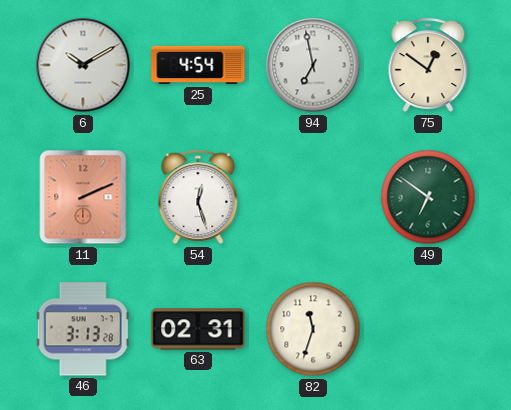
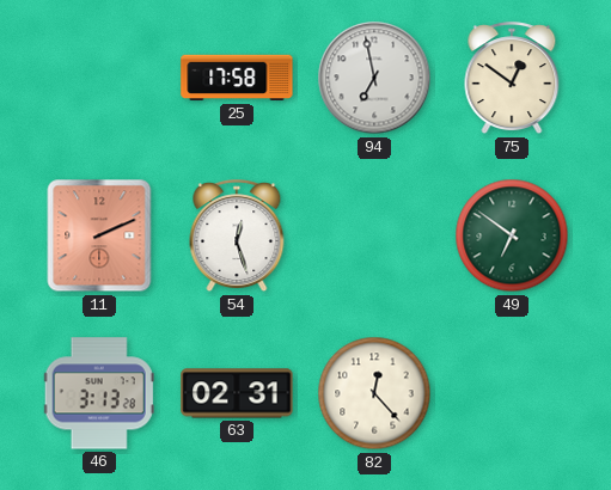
6: 10:10 -> none
25: 4:54 -> 17:58
82: 11:33 -> 12:23
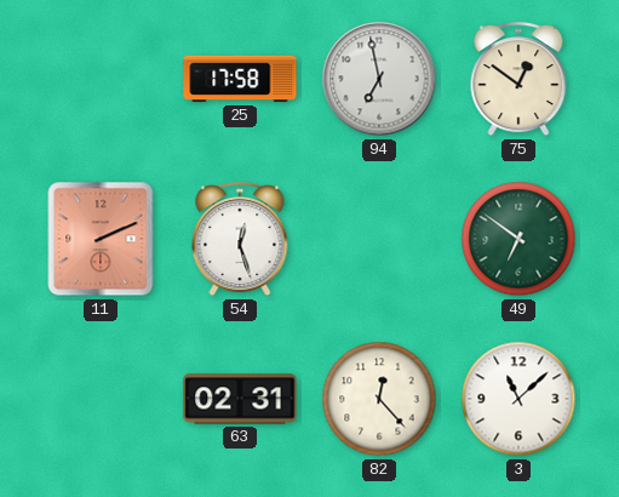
46: 3:13 -> none
3: none -> 11:08
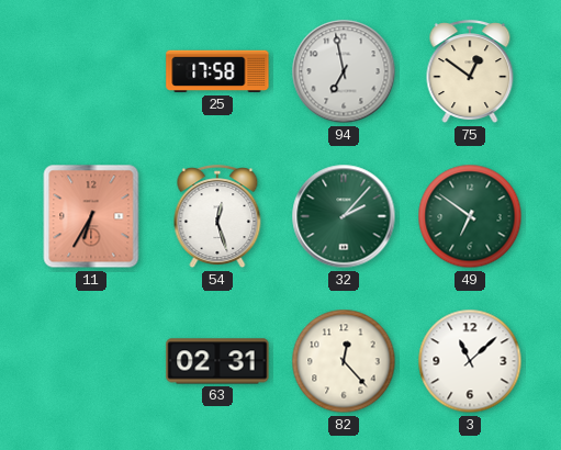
11: 2:11 -> 6:35
32: none -> 2:07
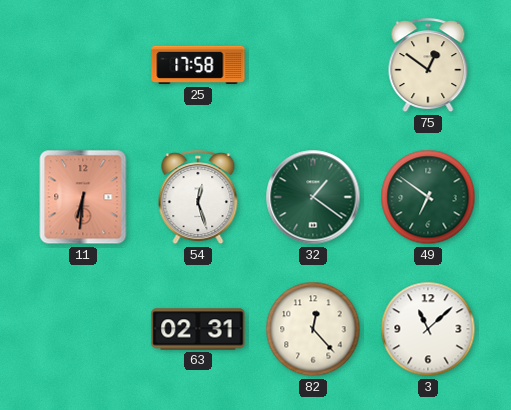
94: 6:58 -> none
11: 6:35 -> 6:31
32: 2:07 -> 1:21
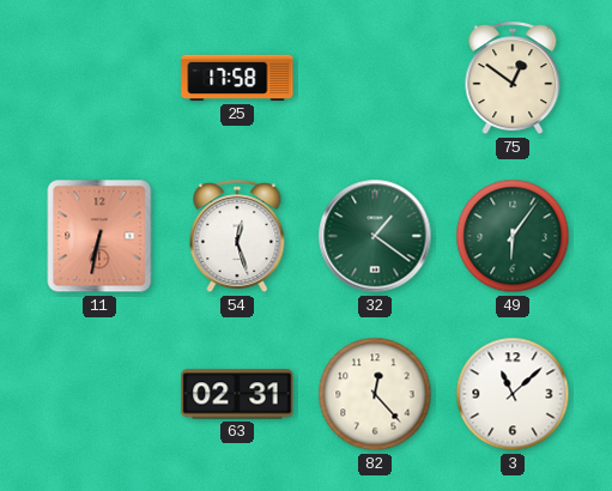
11: 6:31 -> 6:32
49: 6:51 -> 6:06
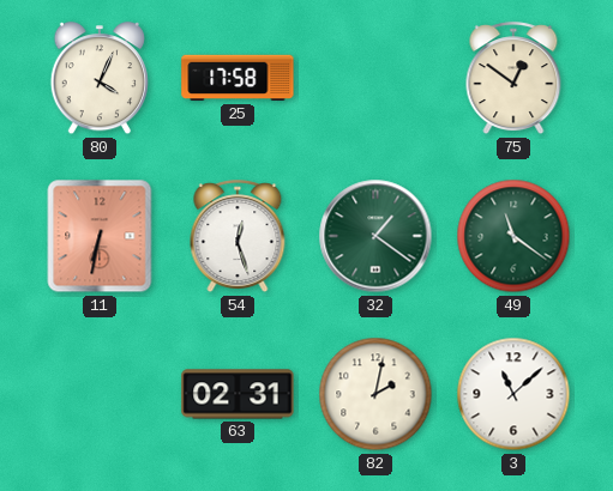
80: none -> 4:04
49: 6:06 -> 11:21
82: 12:23 -> 2:02
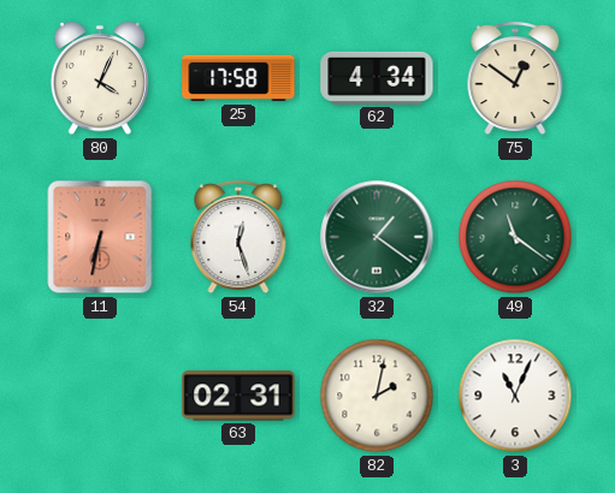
62: none -> 4:34
3: 11:08 -> 11:04
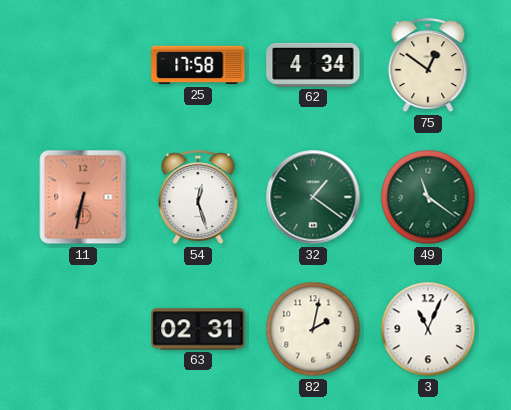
80: 4:04 -> none
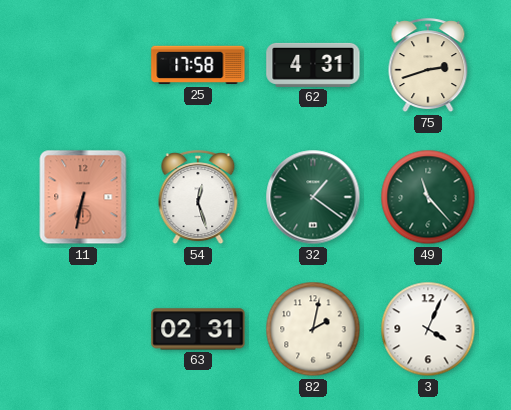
62: 4:34 -> 4:31
75: 12:51 -> 2:42
49: 11:21 -> 11:23
3: 11:04 -> 4:04
